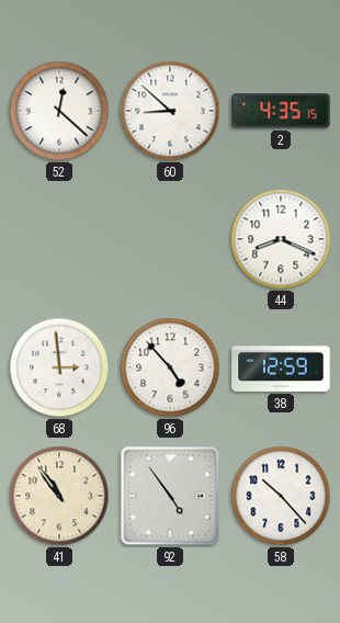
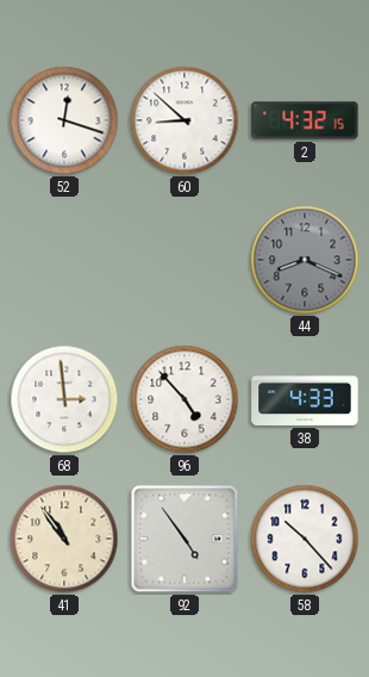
52: 12:22 -> 12:18
2: 4:35 -> 4:32
44 dial: white -> grey
38: 12:59 -> 4:33
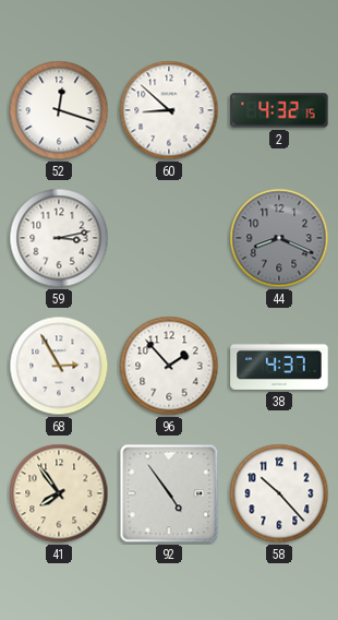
59: none -> 3:13
68: 2:59 -> 2:55
96: 4:53 -> 1:53
38: 4:33 -> 4:37
41: 10:54 -> 7:54
